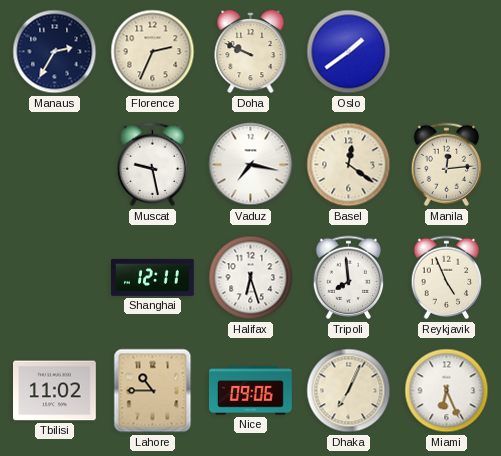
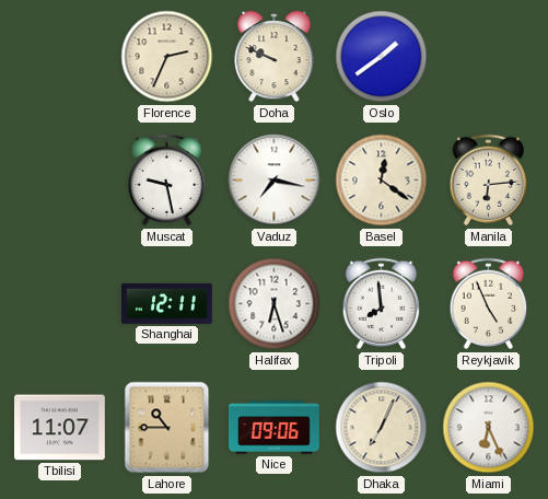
Manaus: 2:35 -> none
Manila: 12:14 -> 6:14
Tbilisi: 11:02 -> 11:07
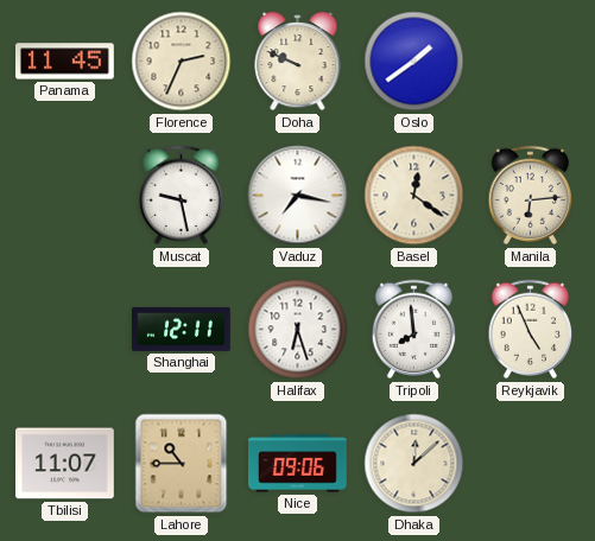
Panama: none -> 11:45
Dhaka: 7:04 -> 12:08
Miami: 6:26 -> none
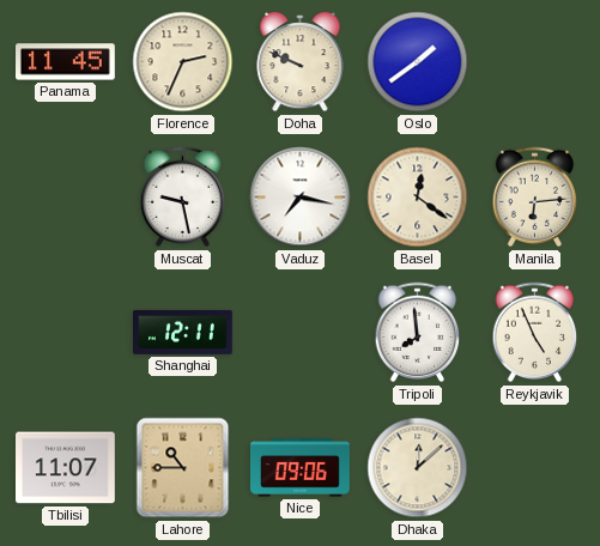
Halifax: 6:27 -> none
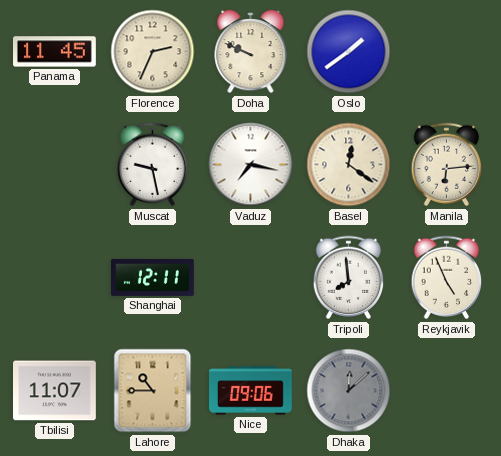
Dhaka dial: cream -> grey
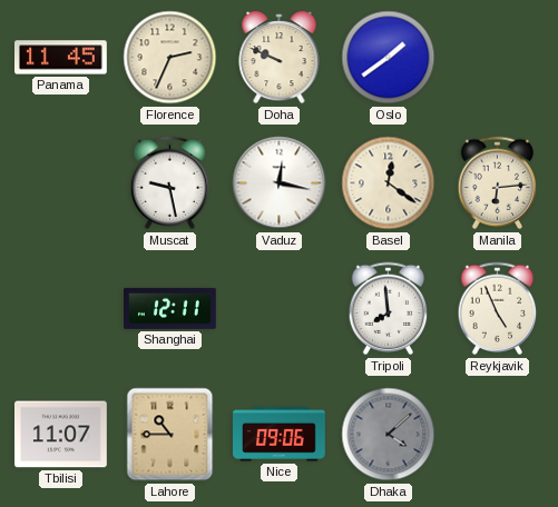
Vaduz: 7:17 -> 12:17
Dhaka: 12:08 -> 4:08
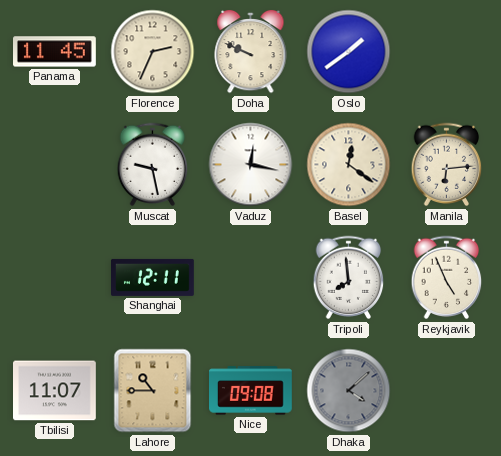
Nice: 09:06 -> 09:08
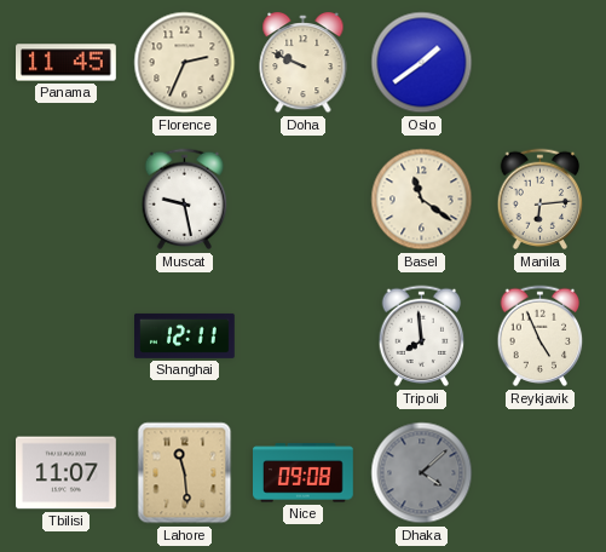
Vaduz: 12:17 -> none
Basel: 12:21 -> 11:21
Lahore: 10:45 -> 11:29
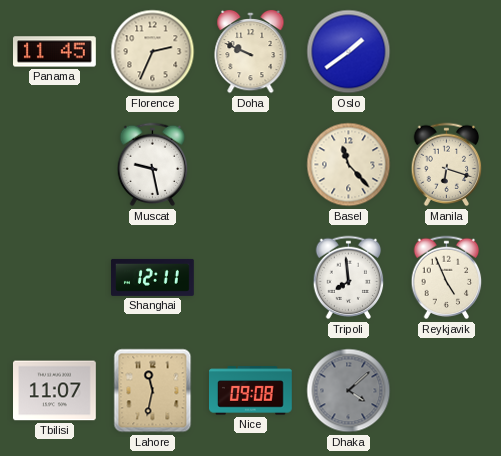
Basel: 11:21 -> 11:23
Manila: 6:14 -> 6:18
Lahore: 11:29 -> 11:32
